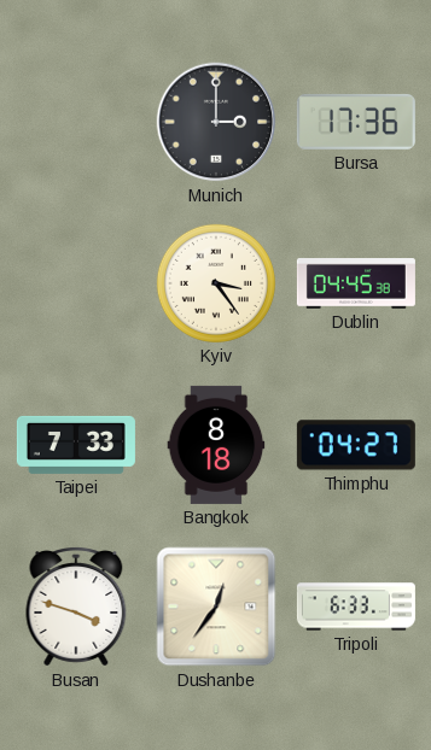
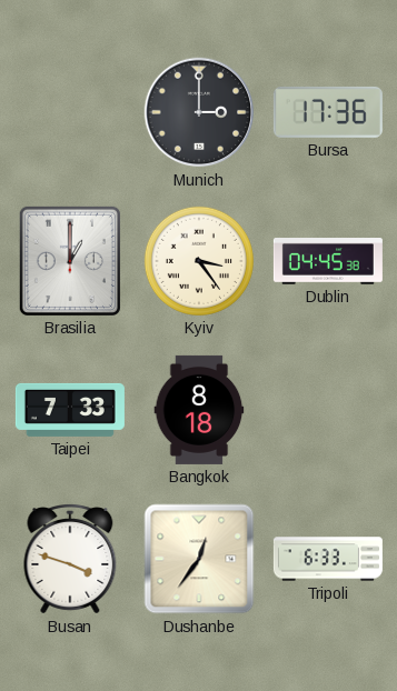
Brasilia: none -> 1:00
Thimphu: 04:27 -> none
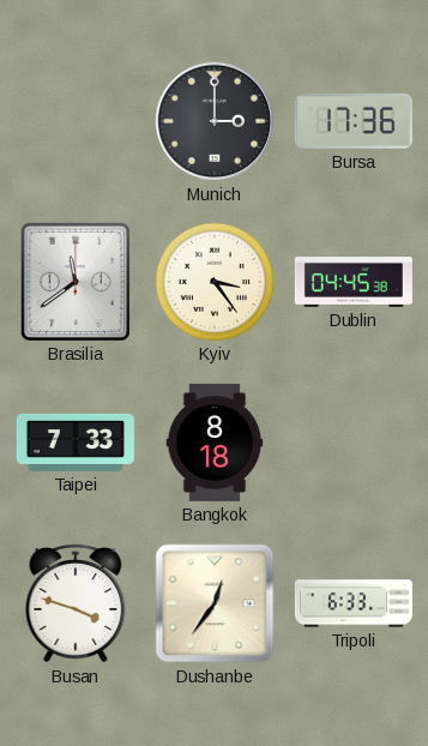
Brasilia: 1:00 -> 11:39
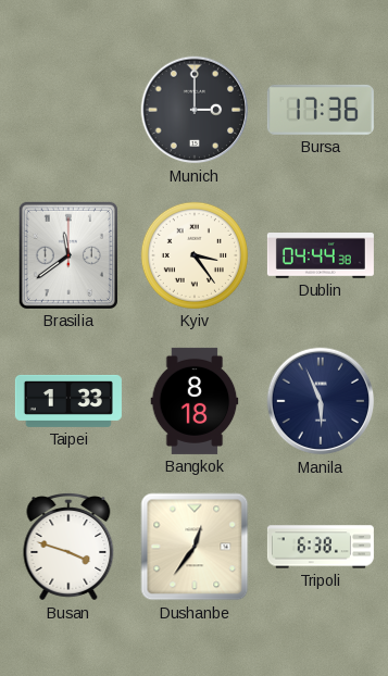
Dublin: 04:45 -> 04:44
Taipei: 7:33 -> 1:33
Manila: none -> 5:56
Tripoli: 6:33 -> 6:38
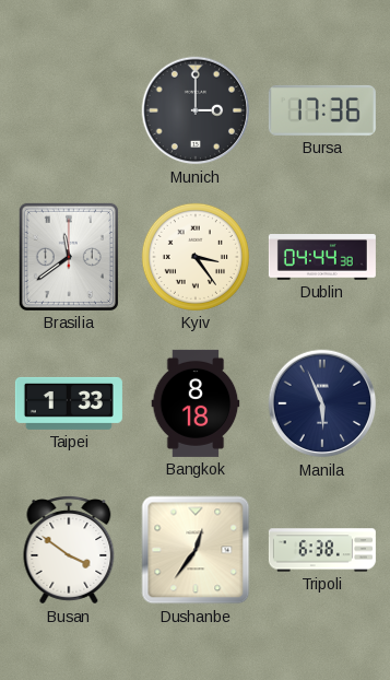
Busan: 3:48 -> 3:51
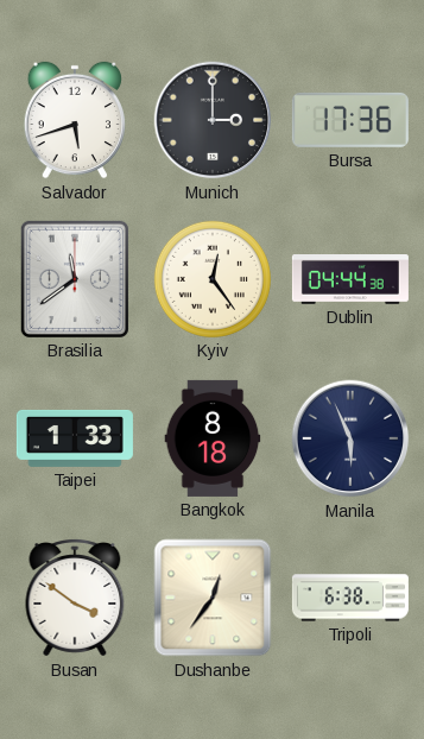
Salvador: none -> 5:42
Kyiv: 3:24 -> 12:24
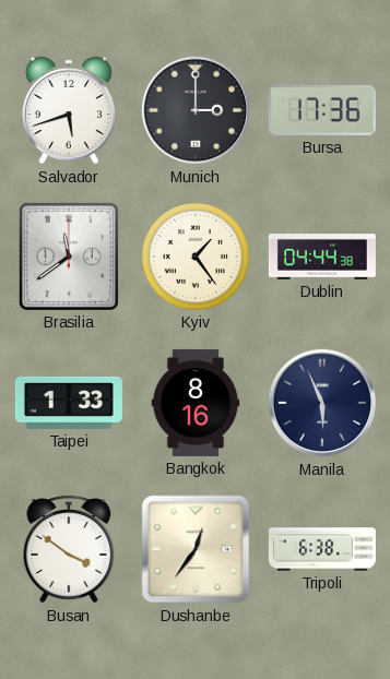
Kyiv: 12:24 -> 1:24
Bangkok: 8:18 -> 8:16
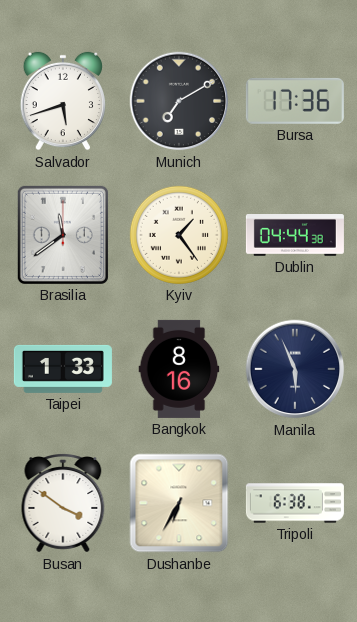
Munich: 3:00 -> 7:10
Dushanbe: 12:36 -> 6:35
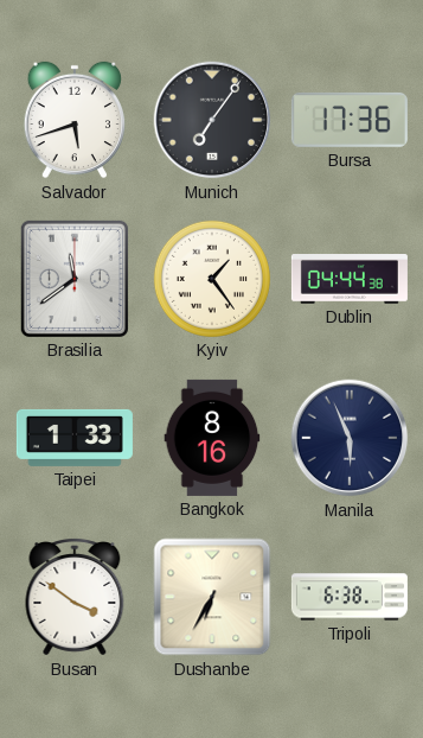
Munich: 7:10 -> 7:06
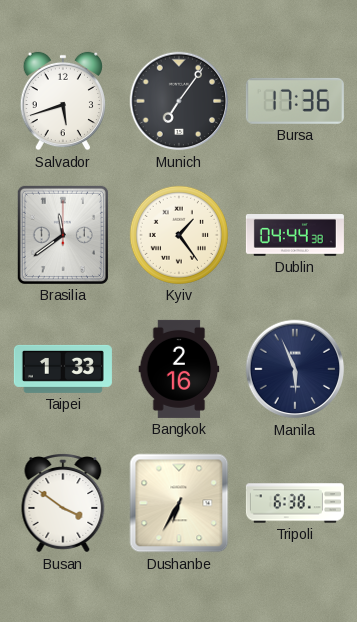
Bangkok: 8:16 -> 2:16
